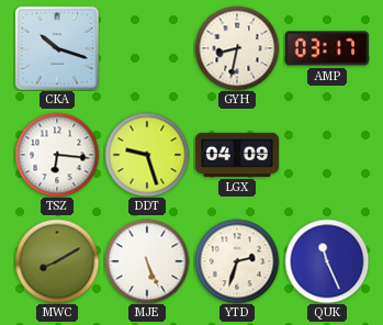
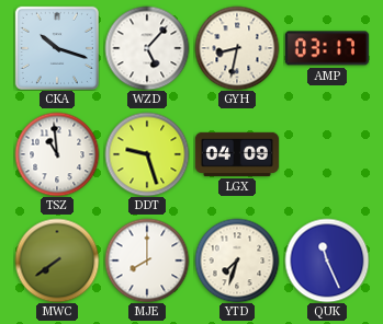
WZD: none -> 5:07
TSZ: 6:16 -> 10:59
MWC: 8:10 -> 7:39
MJE: 5:26 -> 8:00
YTD: 2:33 -> 7:33
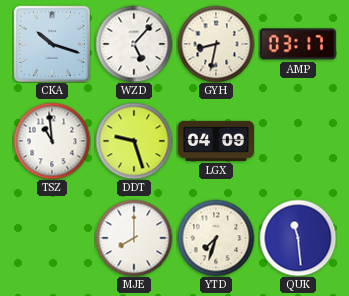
MWC: 7:39 -> none
QUK: 11:26 -> 11:29
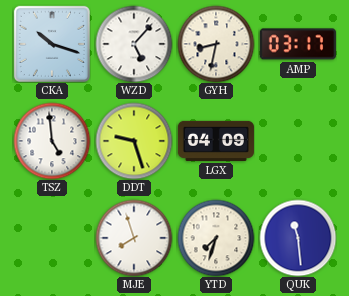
TSZ: 10:59 -> 4:59
MJE: 8:00 -> 7:57
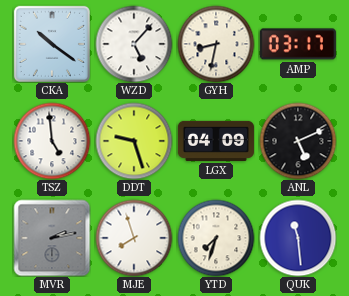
CKA: 10:18 -> 10:21
ANL: none -> 5:11
MVR: none -> 2:13
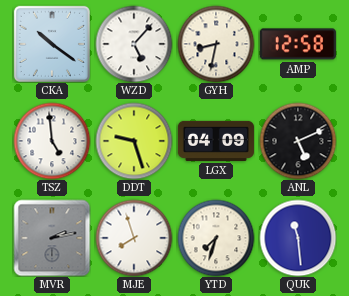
AMP: 03:17 -> 12:58
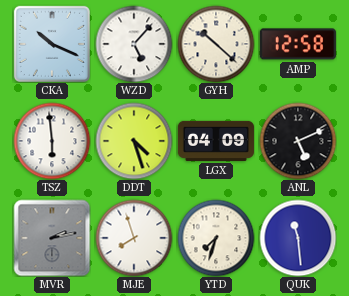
CKA: 10:21 -> 10:19
GYH: 8:32 -> 10:22
TSZ: 4:59 -> 5:59
DDT: 9:27 -> 4:27
